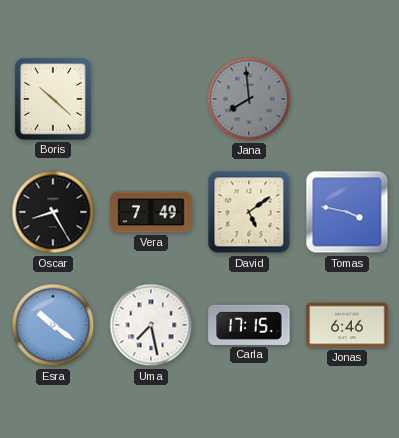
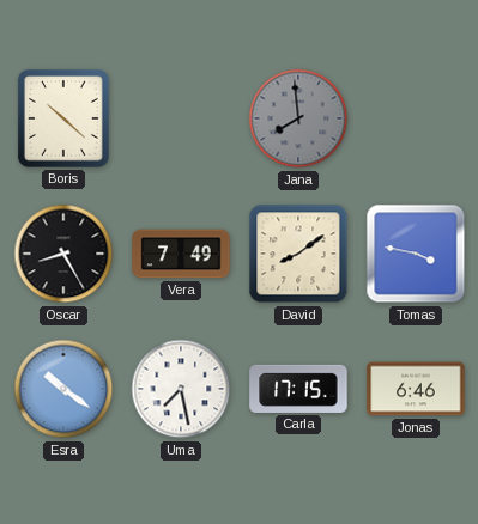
David: 5:09 -> 8:09
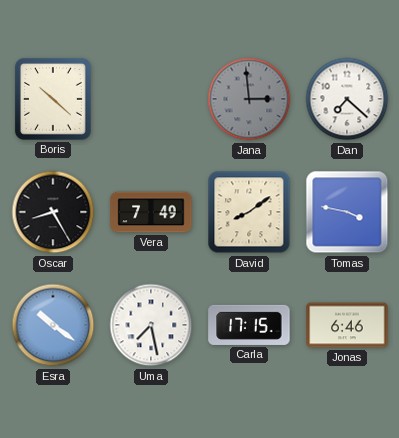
Jana: 7:59 -> 2:59
Dan: none -> 7:22
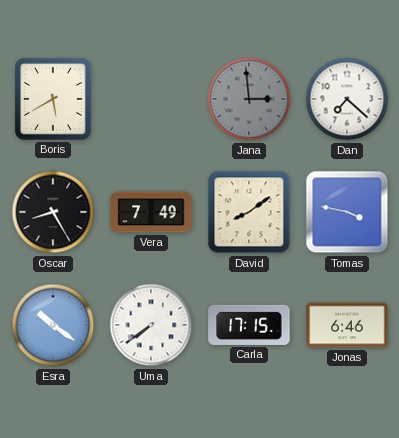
Boris: 10:22 -> 5:40
Uma: 7:28 -> 7:39
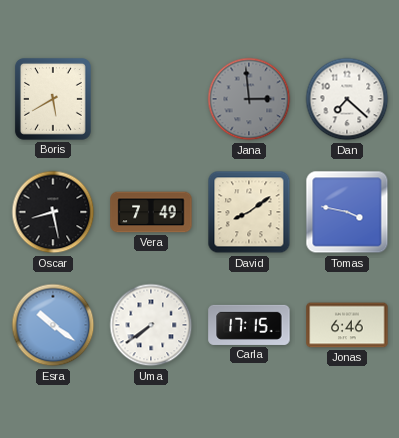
Oscar: 8:25 -> 8:28
